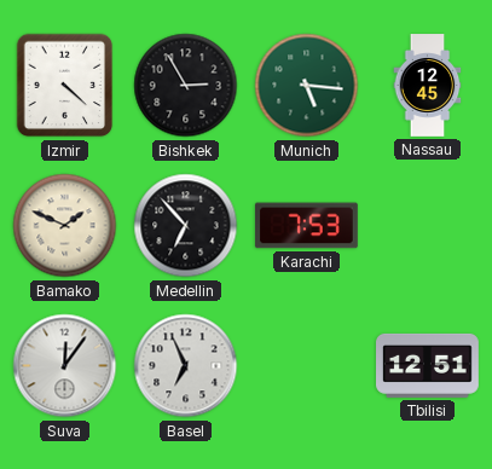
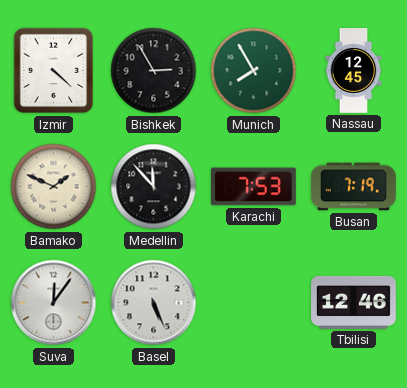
Munich: 5:16 -> 7:55
Medellin: 6:53 -> 11:53
Busan: none -> 7:19
Basel: 6:56 -> 5:26
Tbilisi: 12:51 -> 12:46
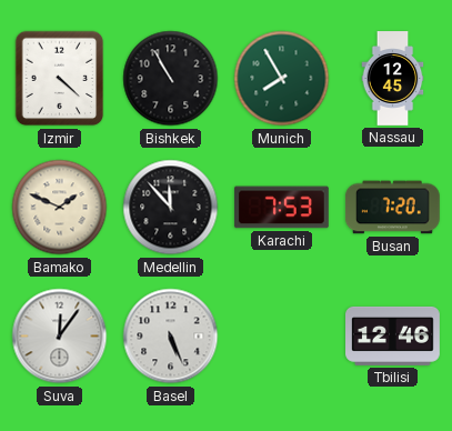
Bishkek: 2:55 -> 10:55
Busan: 7:19 -> 7:20
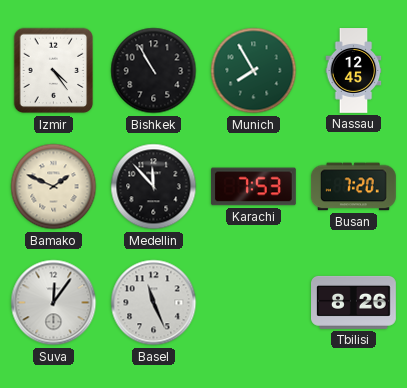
Izmir: 4:22 -> 4:24
Basel: 5:26 -> 11:26
Tbilisi: 12:46 -> 8:26
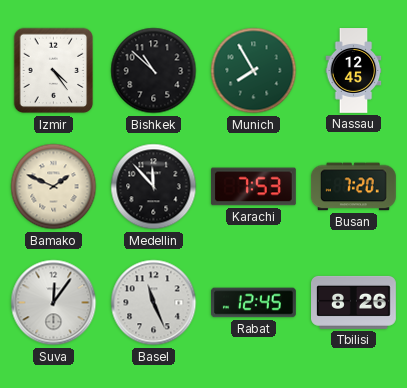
Bishkek: 10:55 -> 10:52
Rabat: none -> 12:45
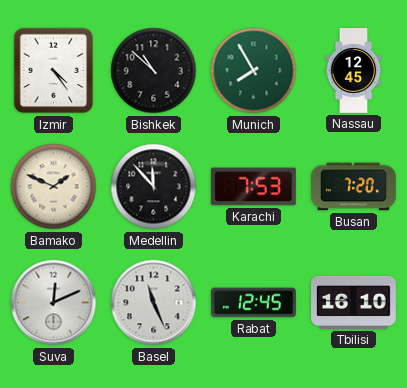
Suva: 12:06 -> 12:11
Tbilisi: 8:26 -> 16:10
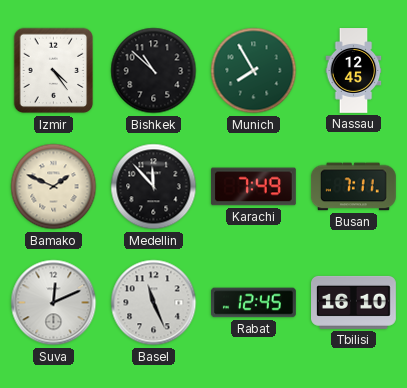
Karachi: 7:53 -> 7:49
Busan: 7:20 -> 7:11
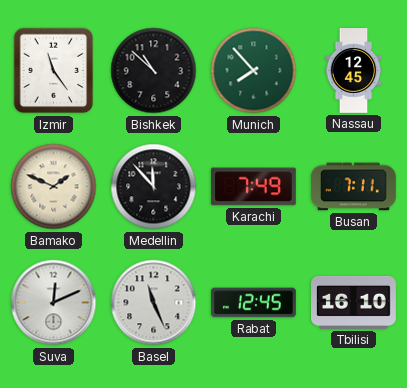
Izmir: 4:24 -> 11:24
Munich: 7:55 -> 7:53
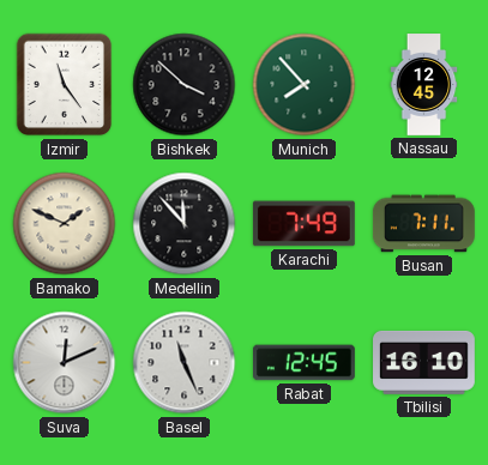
Bishkek: 10:52 -> 3:52
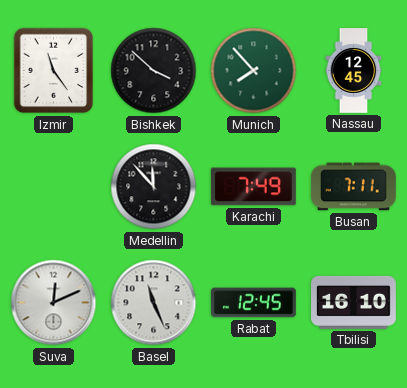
Bamako: 1:49 -> none
